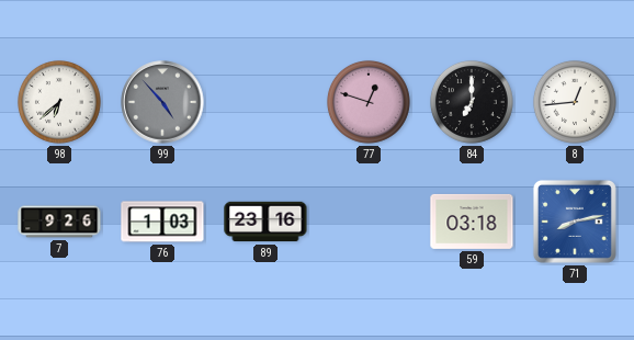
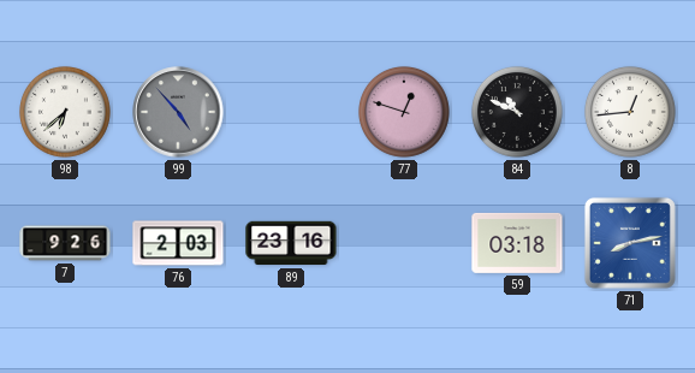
84: 7:00 -> 10:49
76: 1:03 -> 2:03
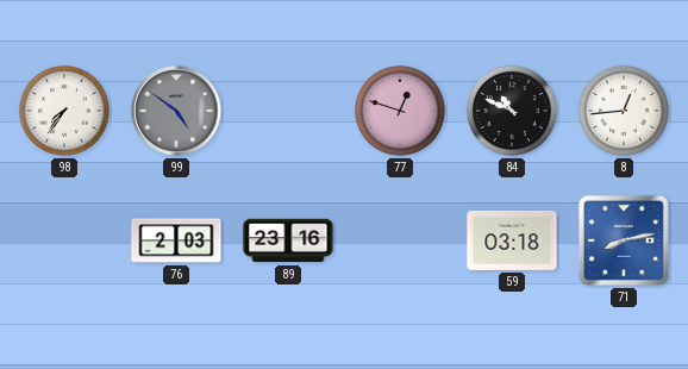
98: 6:38 -> 7:36
99: 4:53 -> 4:51
7: 9:26 -> none
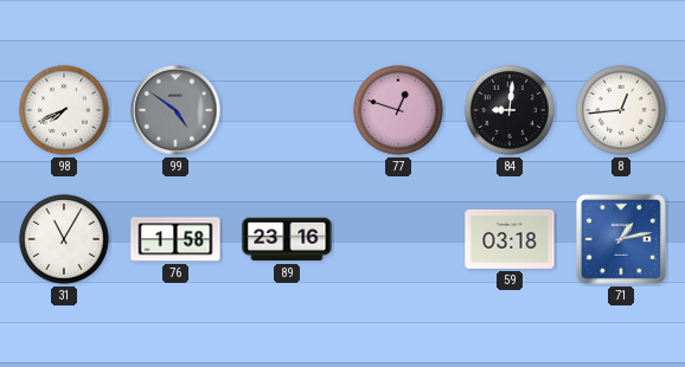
98: 7:36 -> 7:41
84: 10:49 -> 9:01
31: none -> 11:05
76: 2:03 -> 1:58
71: 8:13 -> 1:13
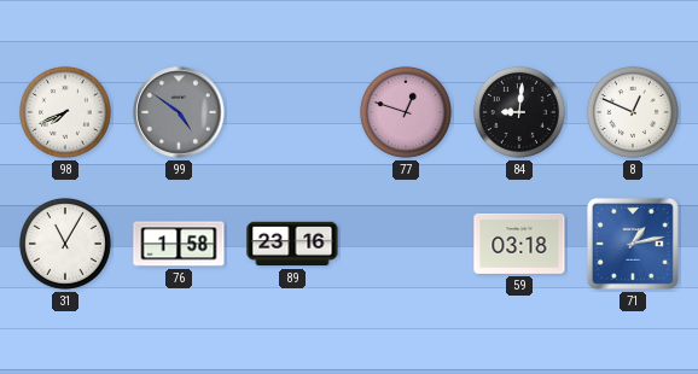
8: 12:44 -> 12:49
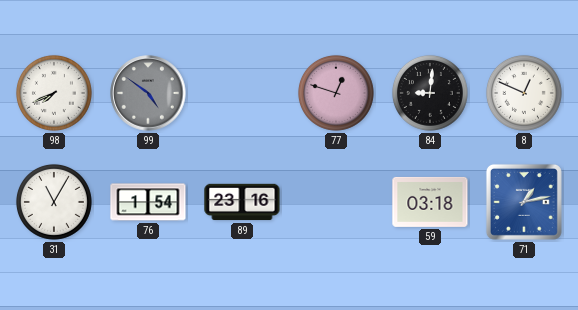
76: 1:58 -> 1:54
